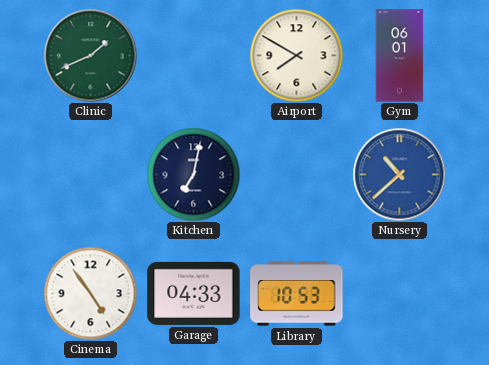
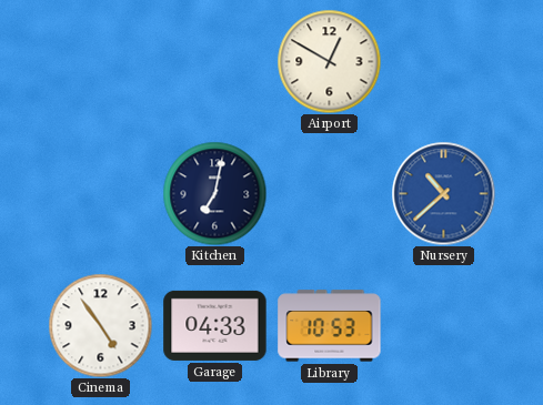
Clinic: 1:41 -> none
Airport: 7:50 -> 12:50
Gym: 06:01 -> none
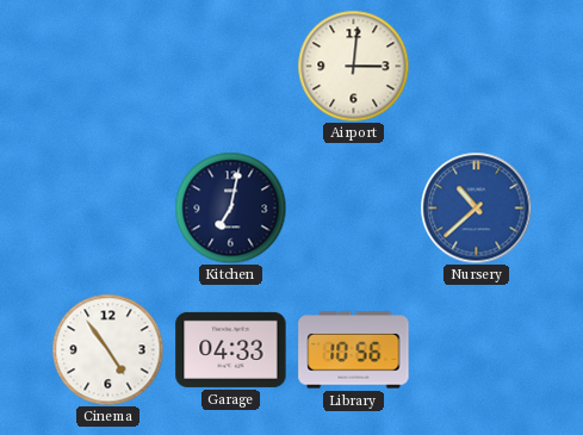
Airport: 12:50 -> 3:01
Library: 10:53 -> 10:56
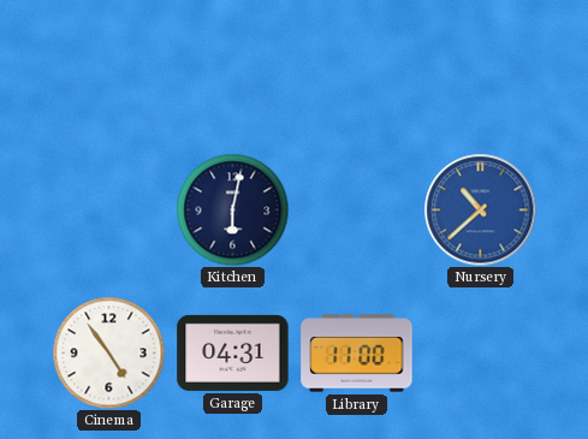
Airport: 3:01 -> none
Kitchen: 7:02 -> 6:02
Garage: 04:33 -> 04:31
Library: 10:56 -> 11:00
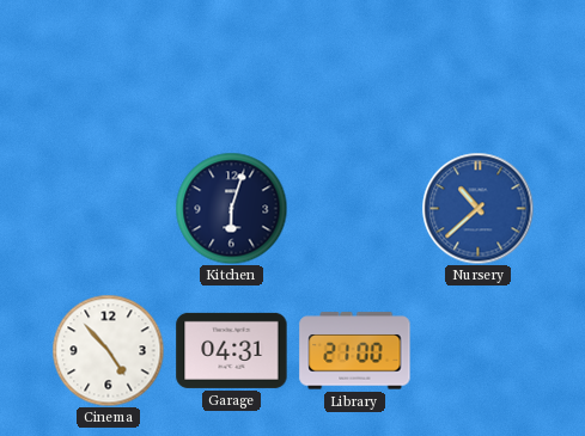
Kitchen: 6:02 -> 6:03
Cinema: 4:54 -> 4:53
Library: 11:00 -> 21:00
